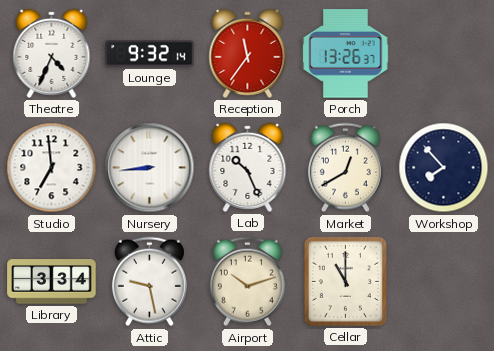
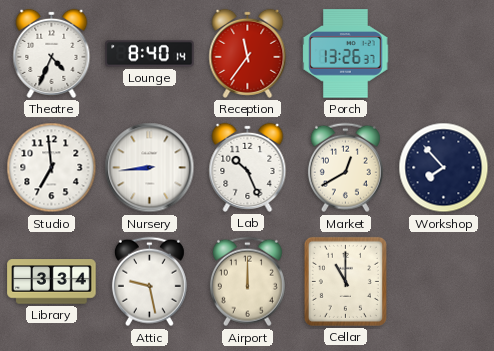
Lounge: 9:32 -> 8:40
Airport: 10:12 -> 12:00
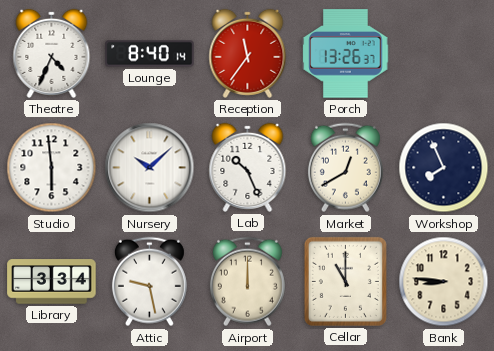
Studio: 6:59 -> 5:59
Nursery: 8:44 -> 10:08
Workshop: 7:53 -> 7:56
Bank: none -> 8:46
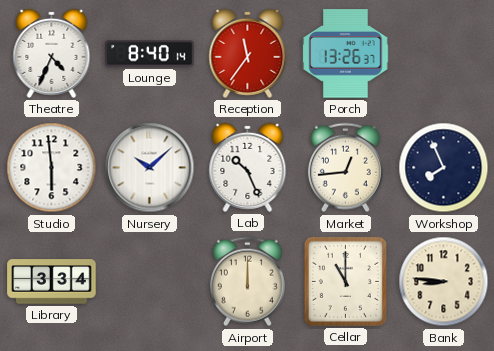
Market: 12:40 -> 12:44
Attic: 9:28 -> none
